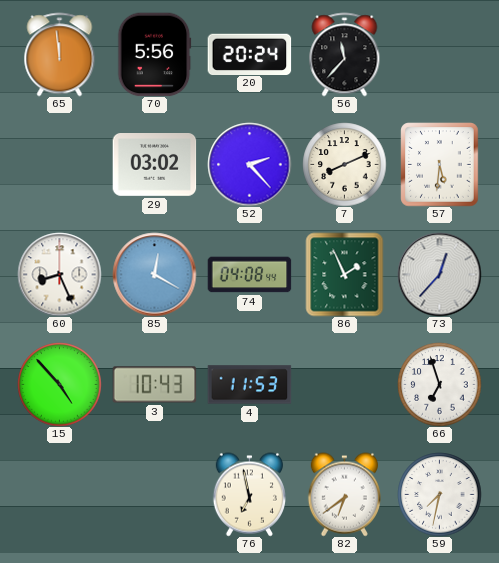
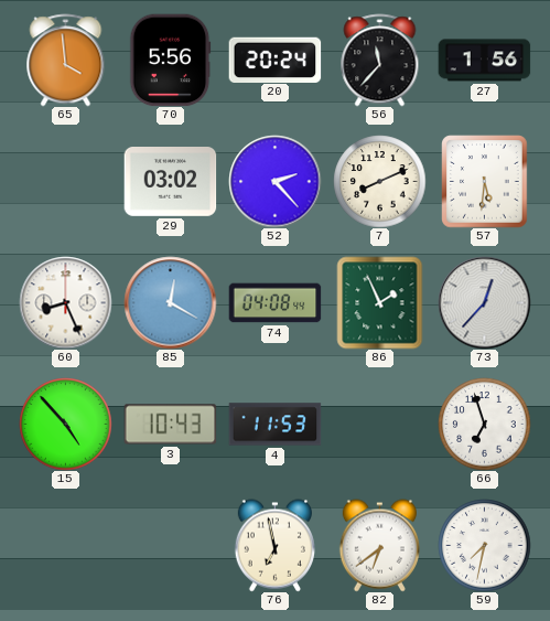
65: 11:59 -> 3:59
27: none -> 1:56
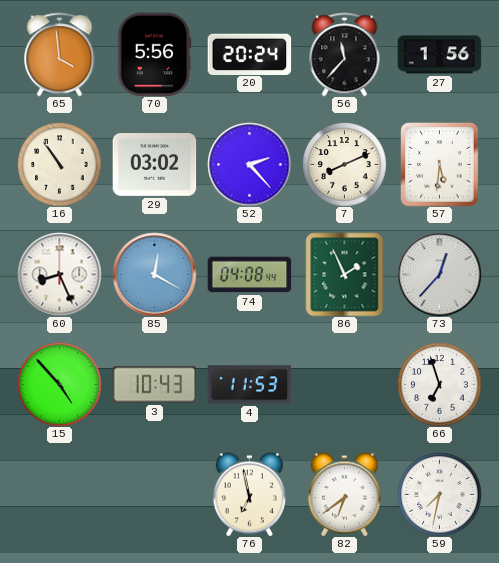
16: none -> 10:54
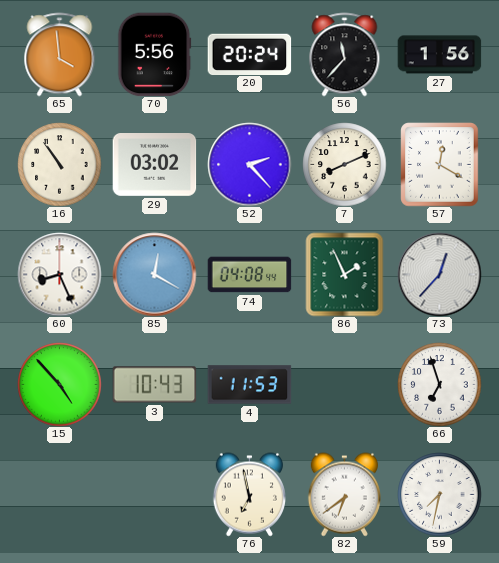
57: 5:31 -> 12:20
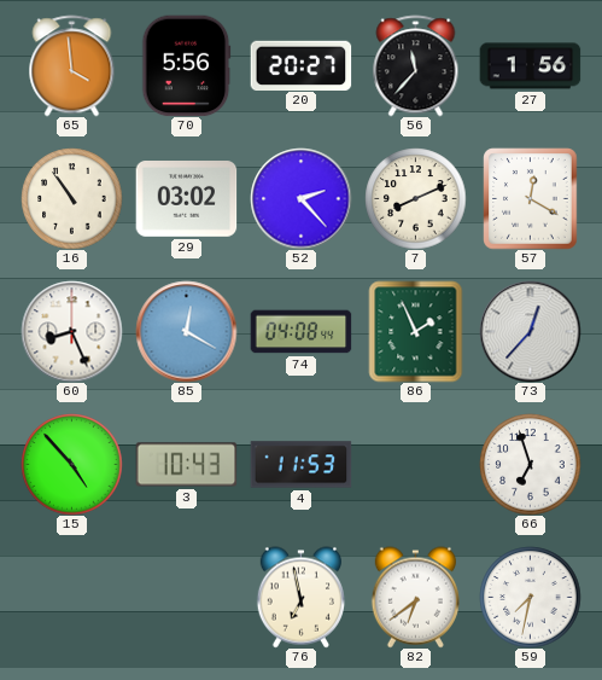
20: 20:24 -> 20:27
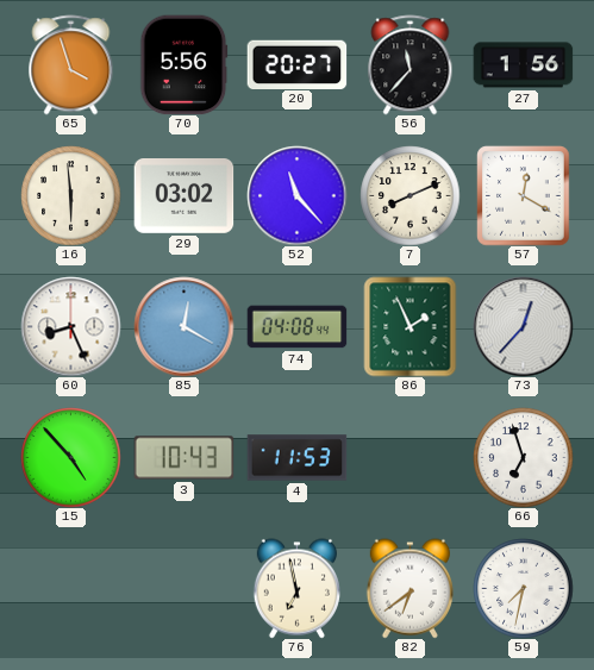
65: 3:59 -> 3:57
16: 10:54 -> 5:59
52: 2:23 -> 11:23
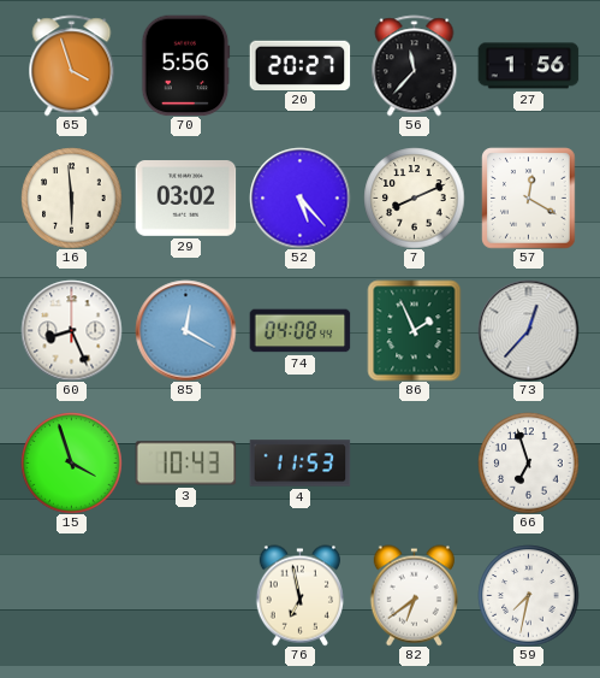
52: 11:23 -> 5:23
15: 4:53 -> 3:57
